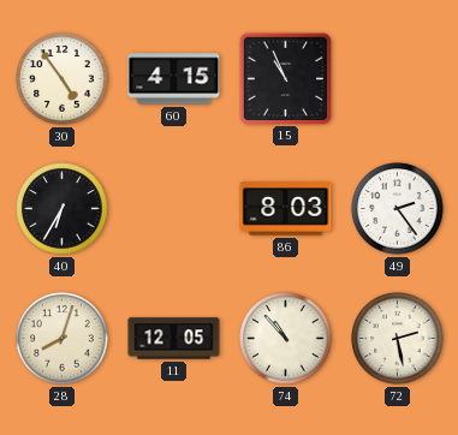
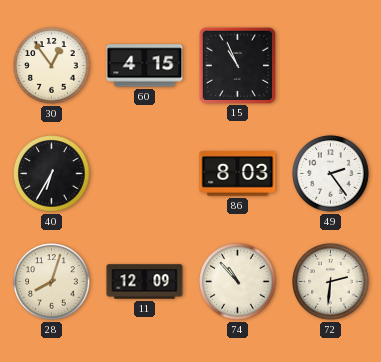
30: 4:54 -> 12:54
11: 12:05 -> 12:09
72: 2:28 -> 2:31
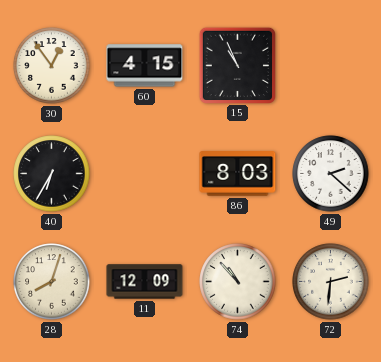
49: 2:24 -> 2:22
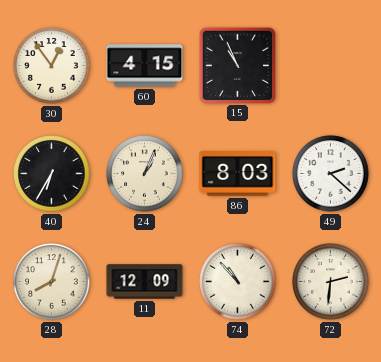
24: none -> 1:04
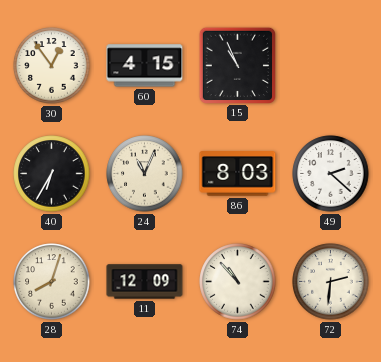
24: 1:04 -> 11:04
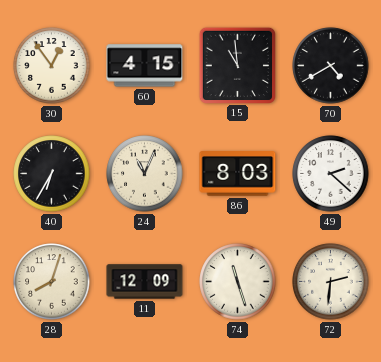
15: 10:56 -> 10:59
70: none -> 4:40
74: 10:53 -> 11:27
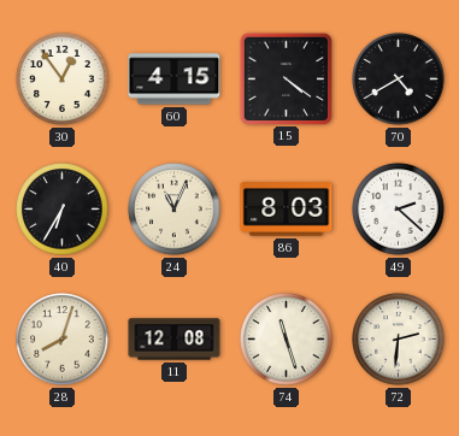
15: 10:59 -> 4:21
11: 12:09 -> 12:08
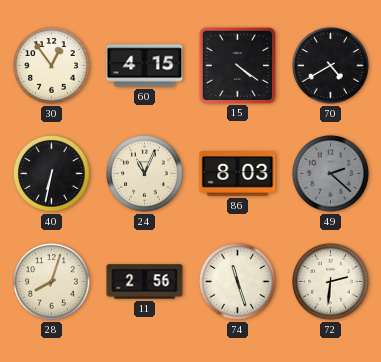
40: 6:35 -> 6:32
49 dial: white -> grey
11: 12:08 -> 2:56
